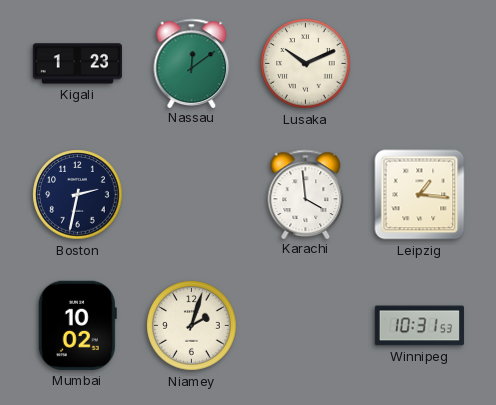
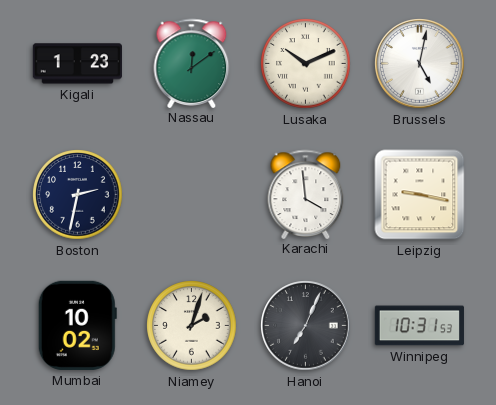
Brussels: none -> 5:02
Leipzig: 1:16 -> 9:17
Hanoi: none -> 7:04
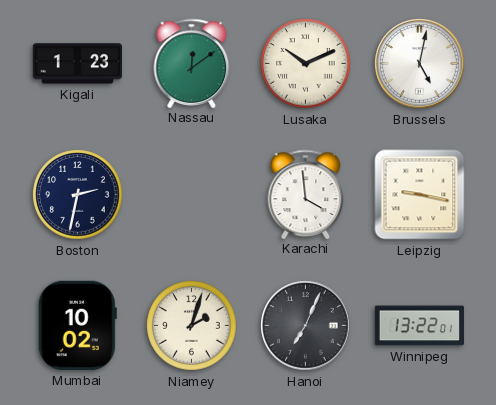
Winnipeg: 10:31 -> 13:22
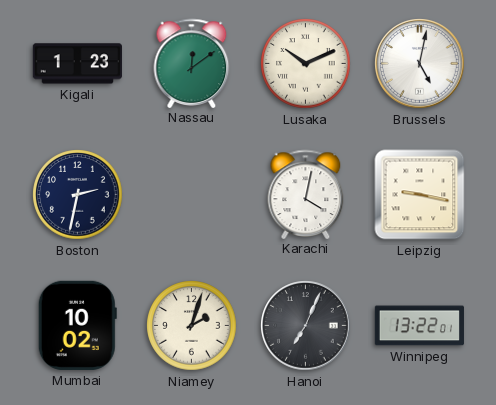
Karachi: 3:59 -> 4:02
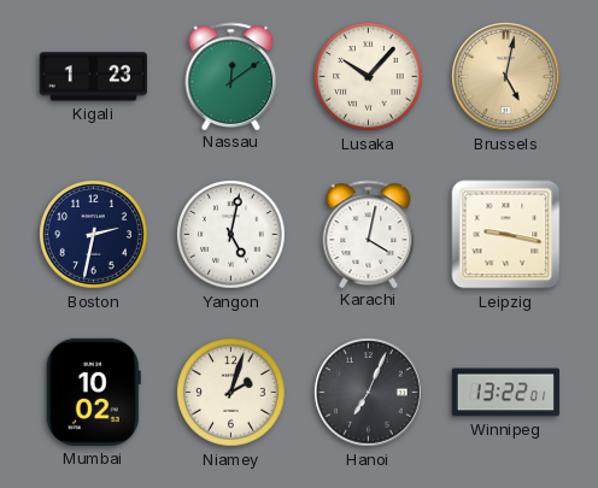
Lusaka: 10:11 -> 10:07
Brussels dial: white -> champagne
Yangon: none -> 5:02
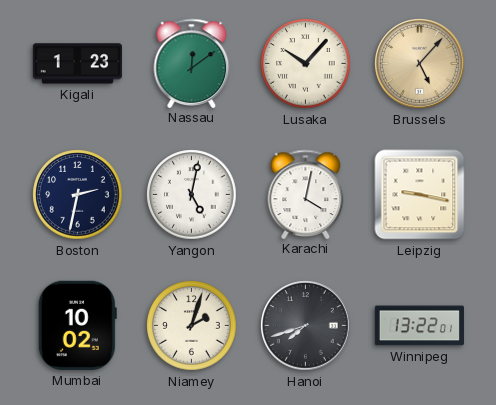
Brussels: 5:02 -> 5:07
Hanoi: 7:04 -> 7:42
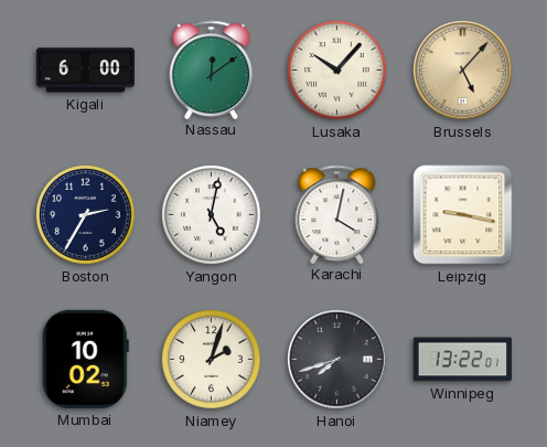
Kigali: 1:23 -> 6:00
Boston: 2:32 -> 2:35
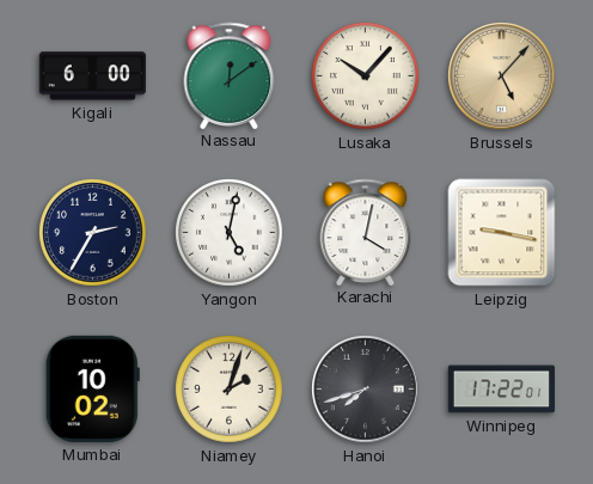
Winnipeg: 13:22 -> 17:22
